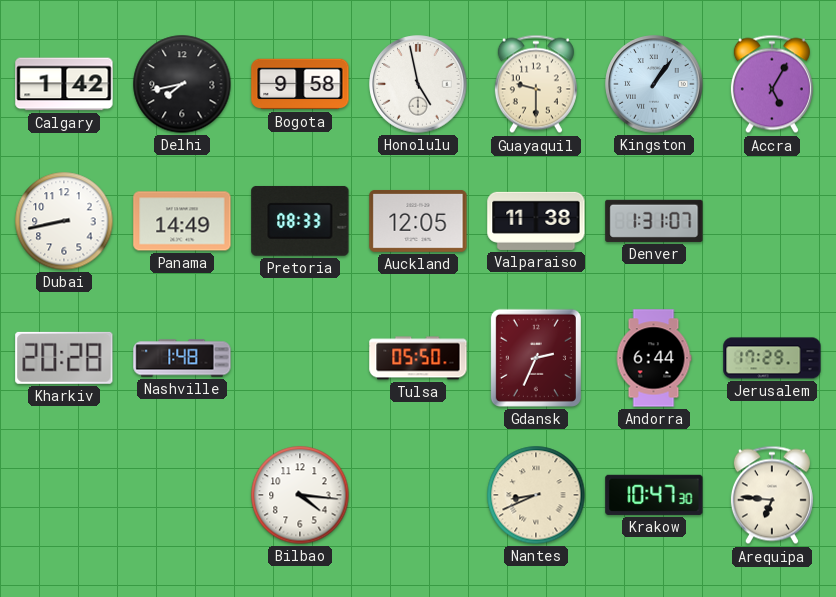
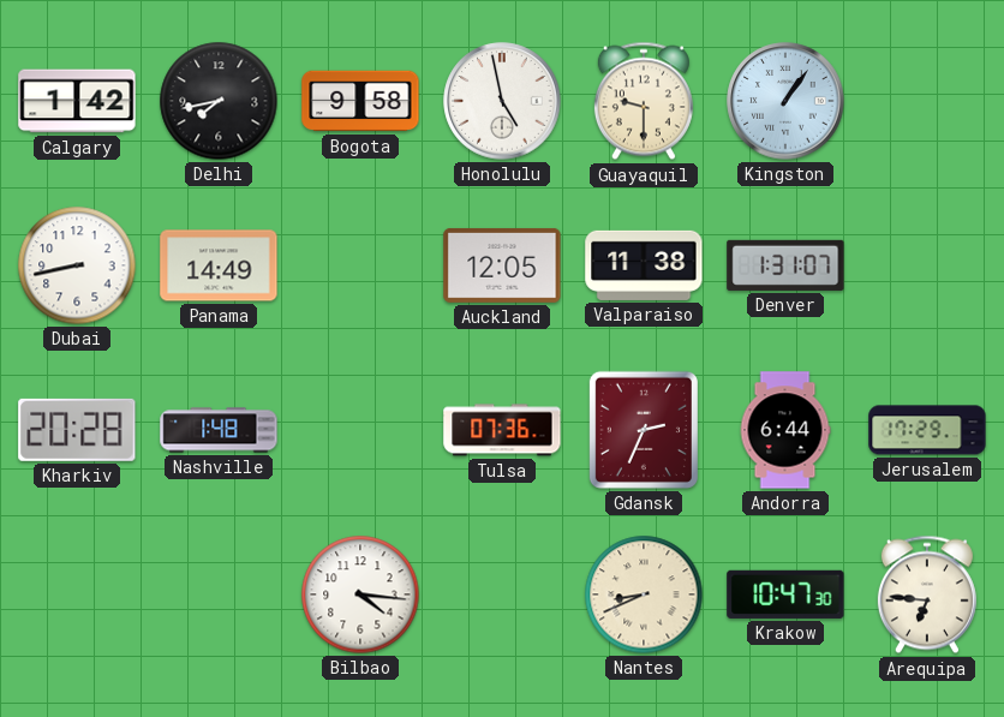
Accra: 5:05 -> none
Pretoria: 08:33 -> none
Tulsa: 05:50 -> 07:36
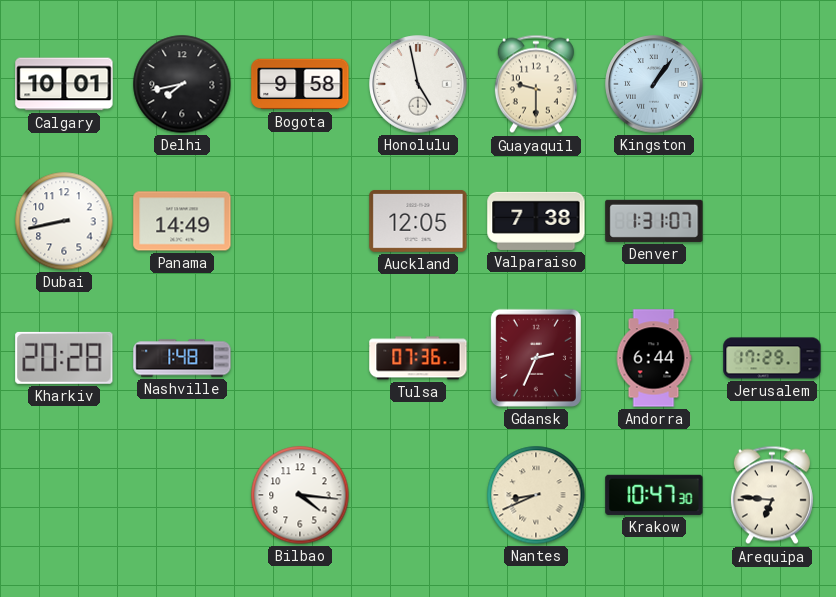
Calgary: 1:42 -> 10:01
Valparaiso: 11:38 -> 7:38
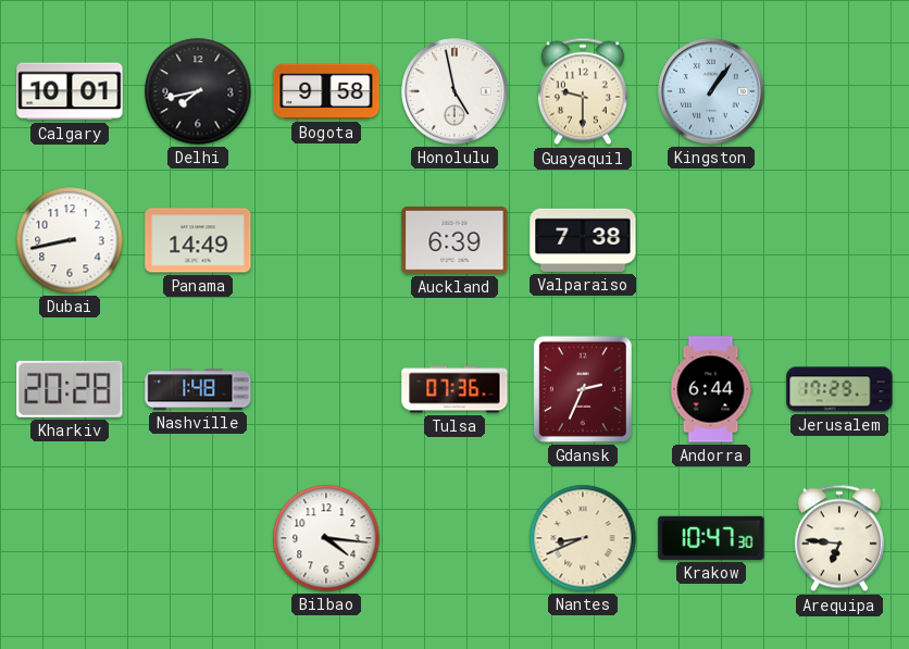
Auckland: 12:05 -> 6:39
Denver: 1:31 -> none
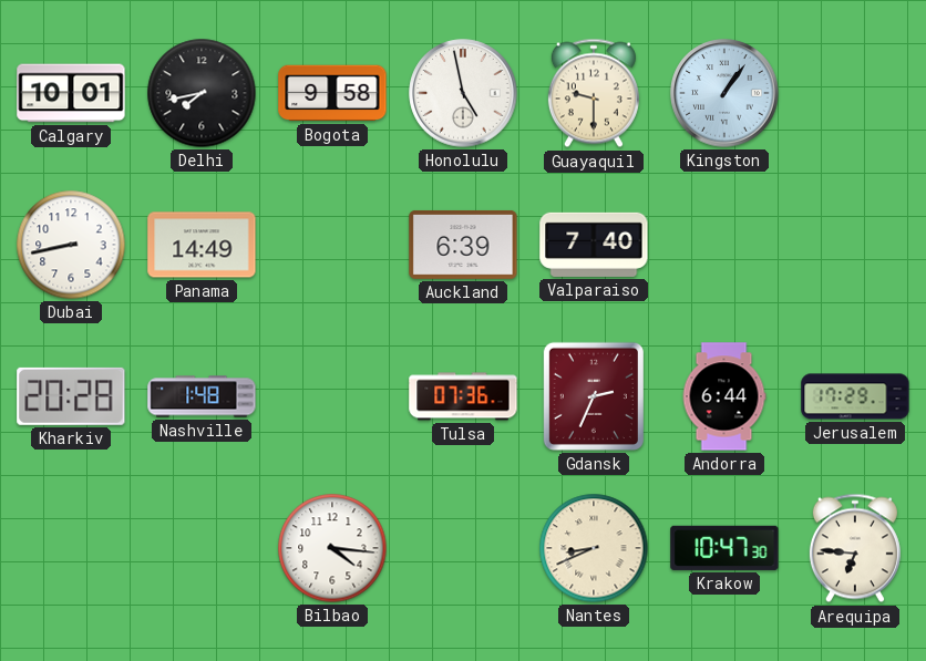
Valparaiso: 7:38 -> 7:40
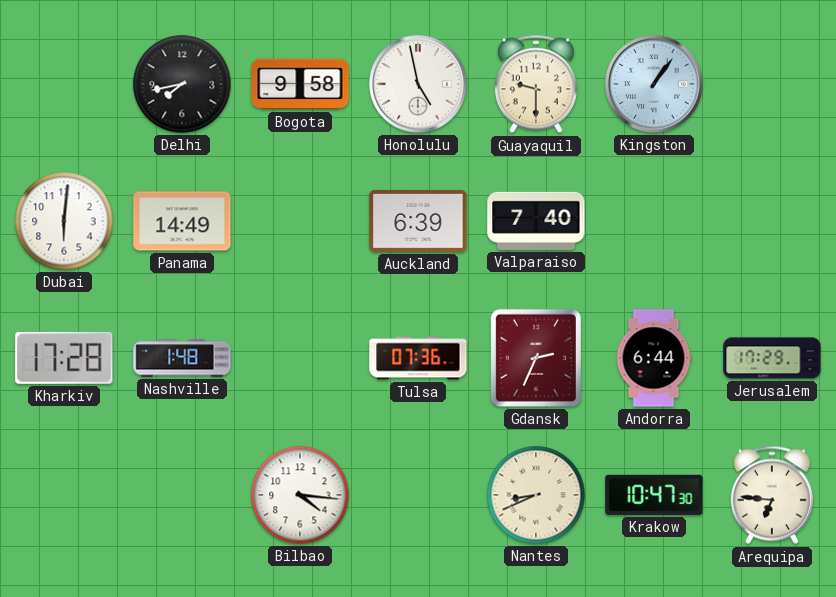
Calgary: 10:01 -> none
Dubai: 8:43 -> 6:01
Kharkiv: 20:28 -> 17:28
